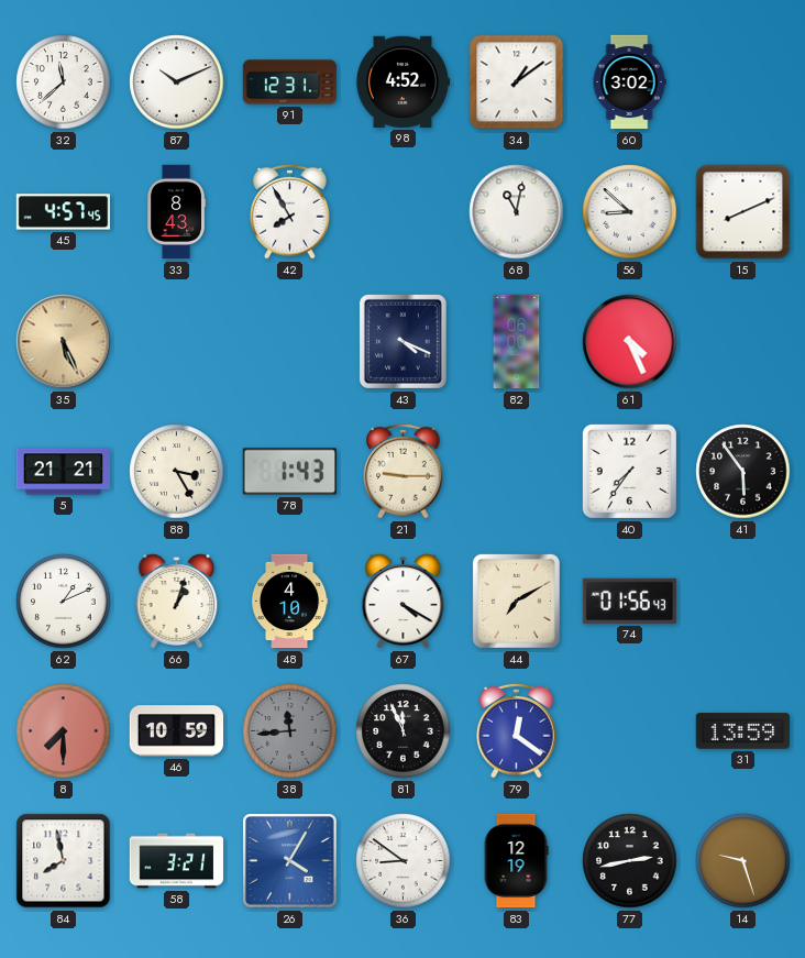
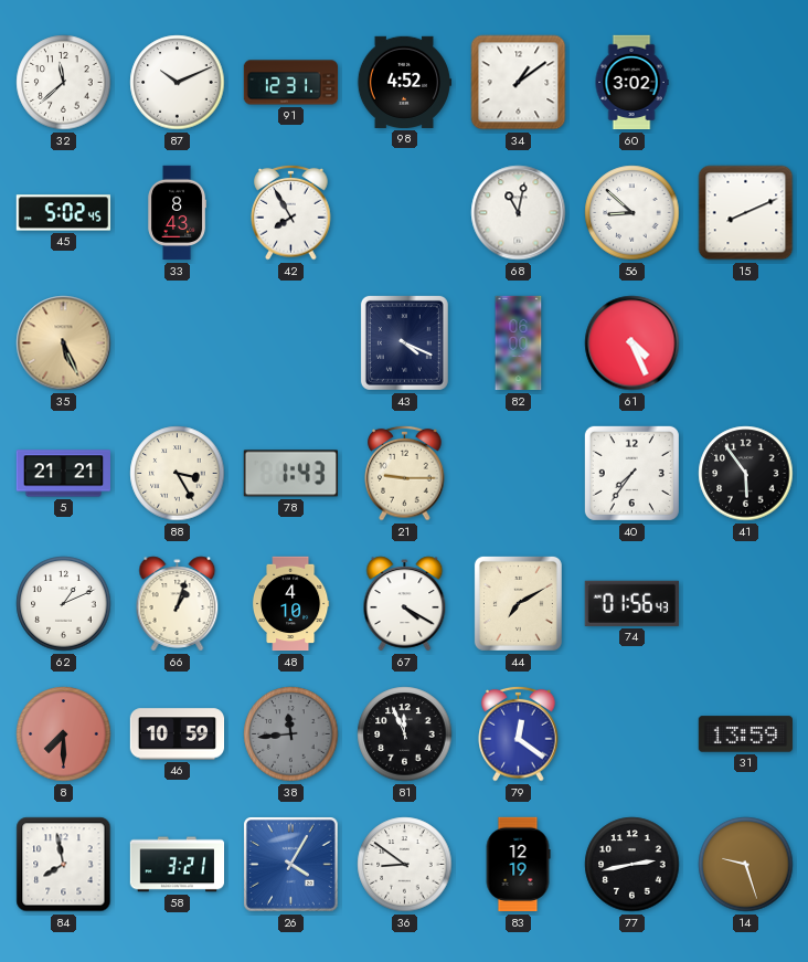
45: 4:57 -> 5:02
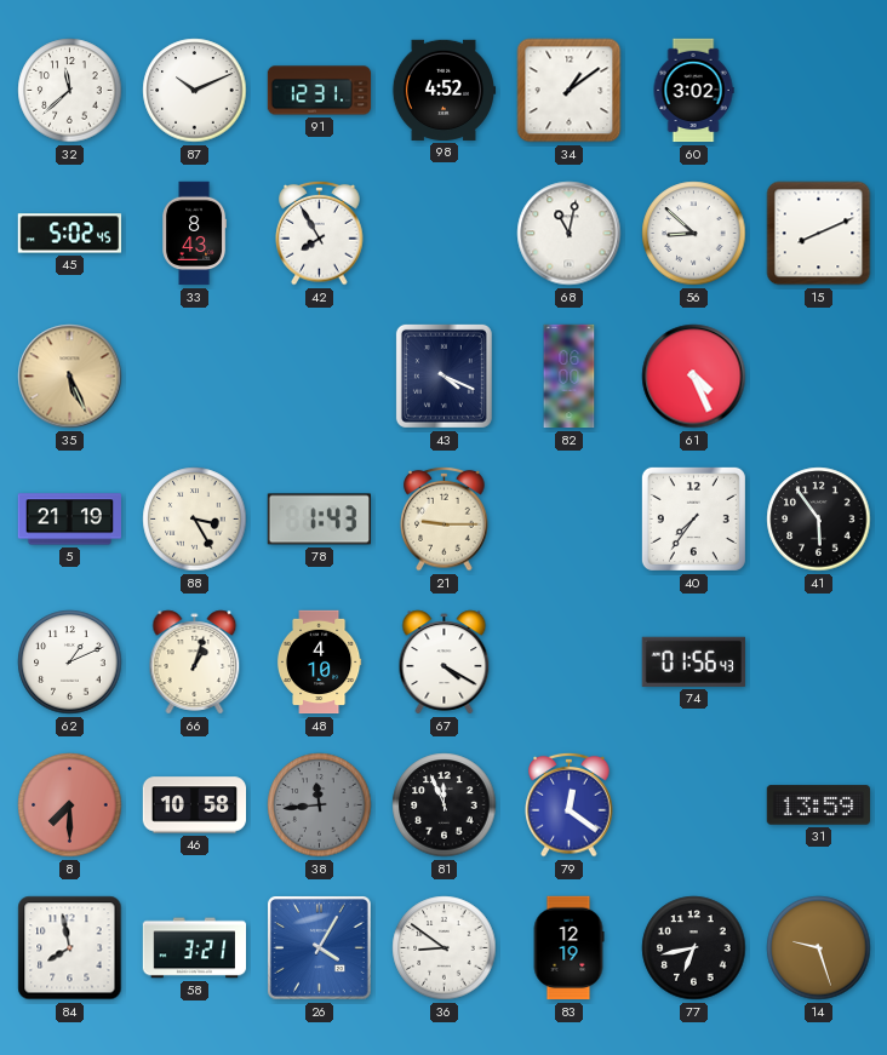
5: 21:21 -> 21:19
44: 7:10 -> none
46: 10:59 -> 10:58
77: 2:43 -> 6:43
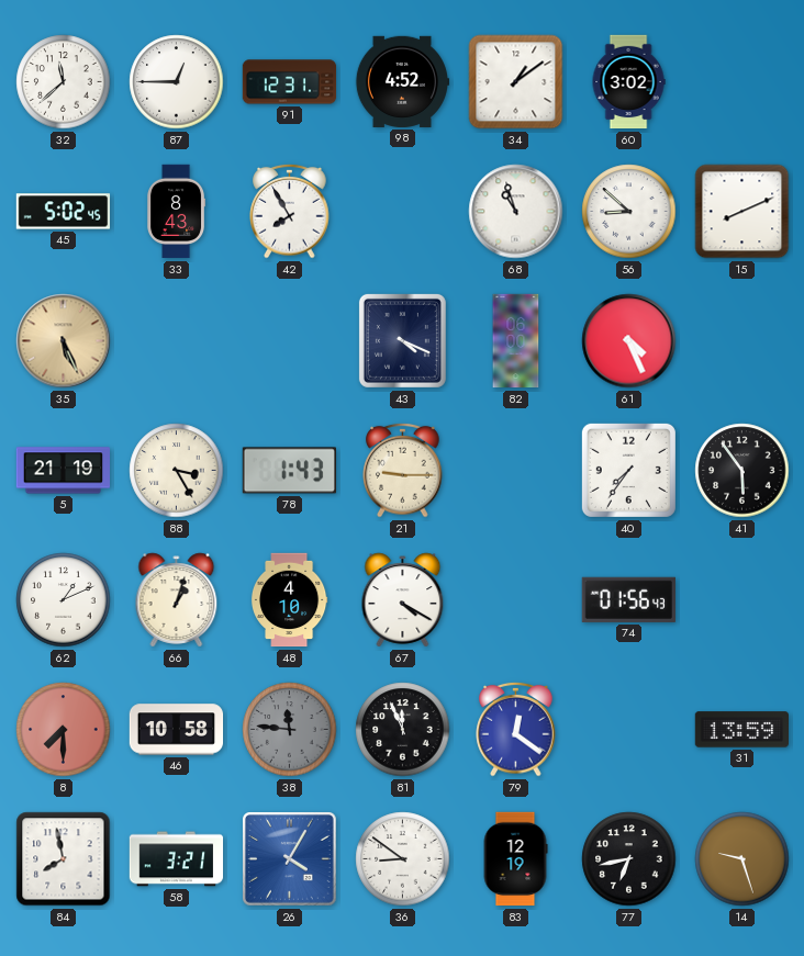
87: 10:11 -> 12:45
68: 11:02 -> 10:57
38: 11:44 -> 11:46
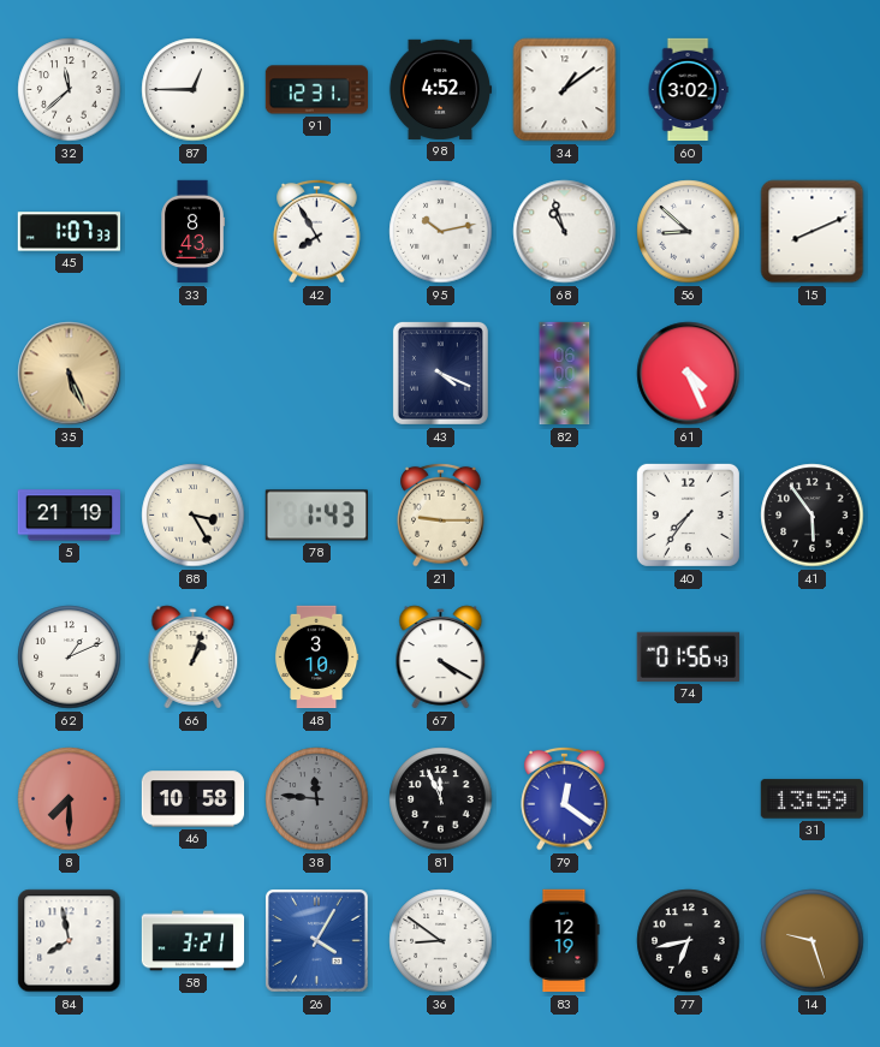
45: 5:02 -> 1:07
95: none -> 10:13
48: 4:10 -> 3:10
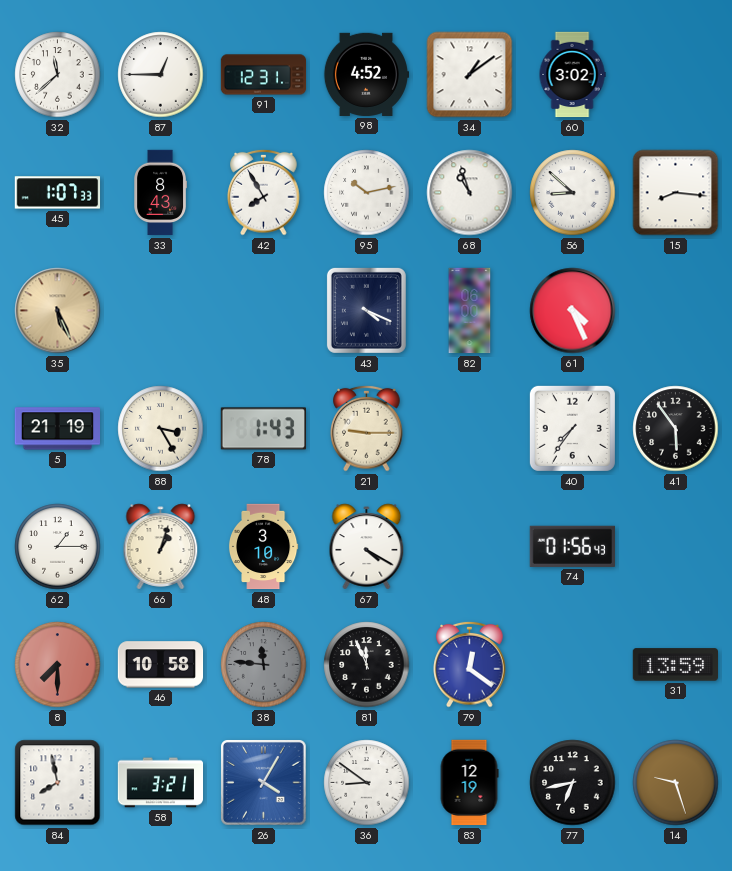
15: 8:11 -> 8:16
62: 1:11 -> 1:15
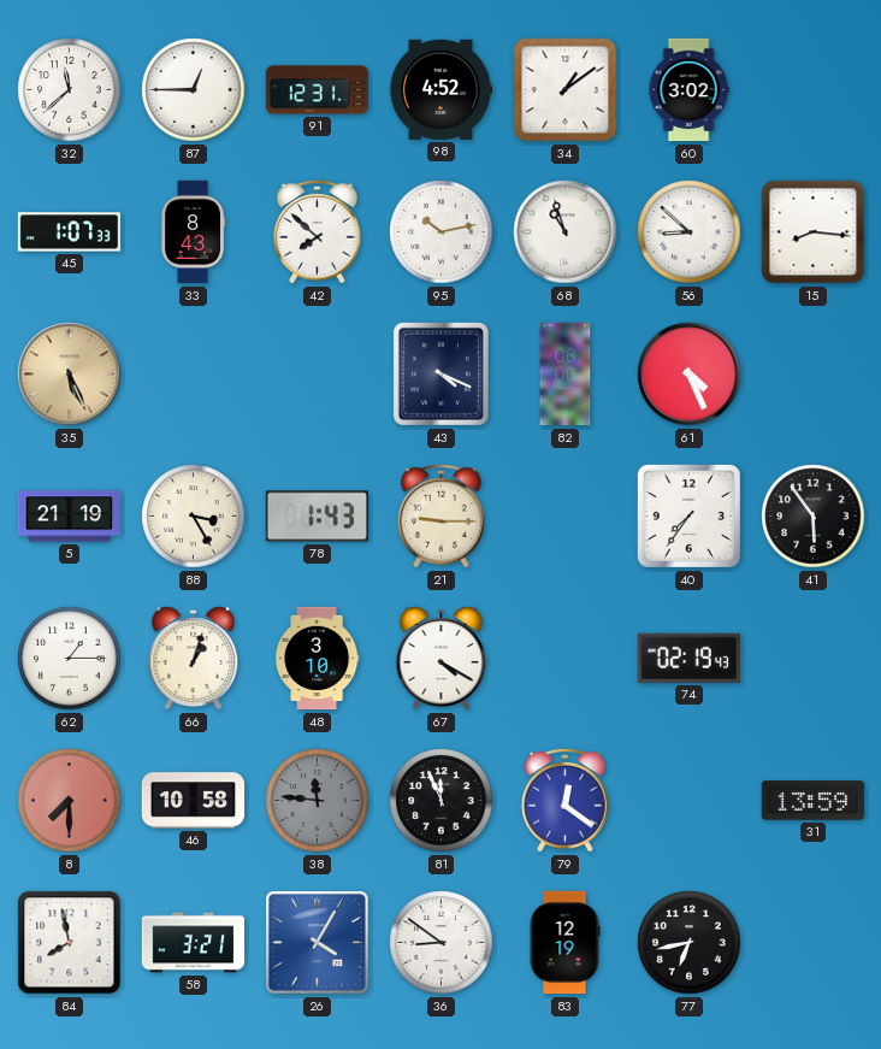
42: 7:55 -> 7:52
74: 01:56 -> 02:19
14: 9:27 -> none
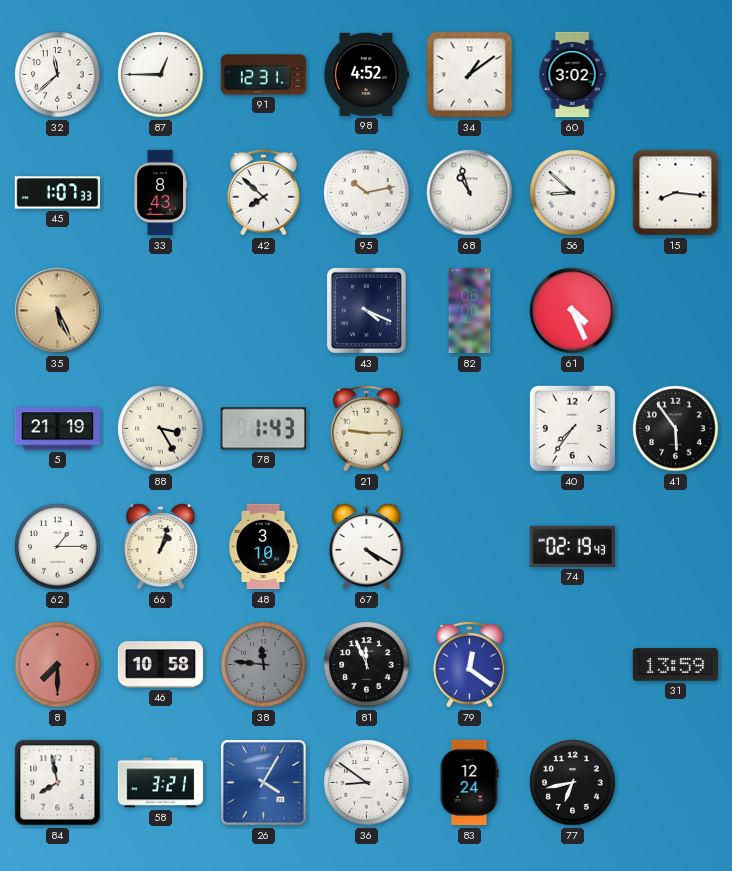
83: 12:19 -> 12:24
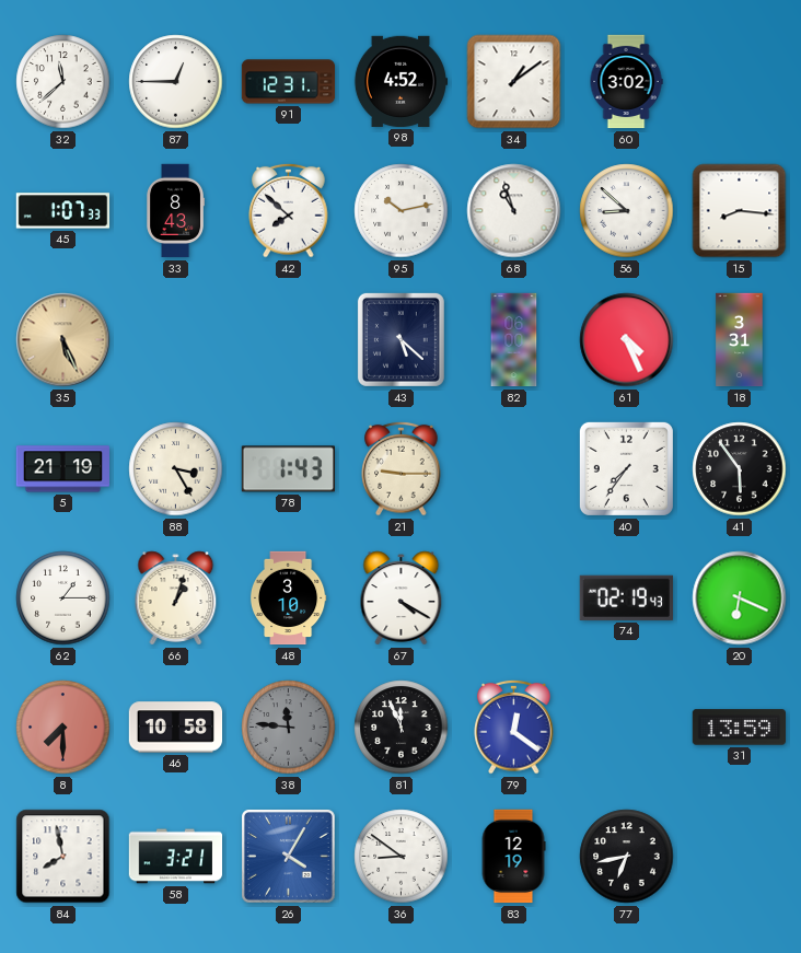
43: 4:19 -> 5:22
18: none -> 3:31
20: none -> 6:19
83: 12:24 -> 12:19
